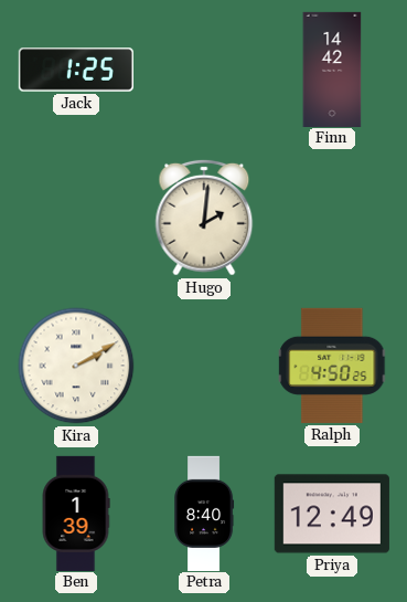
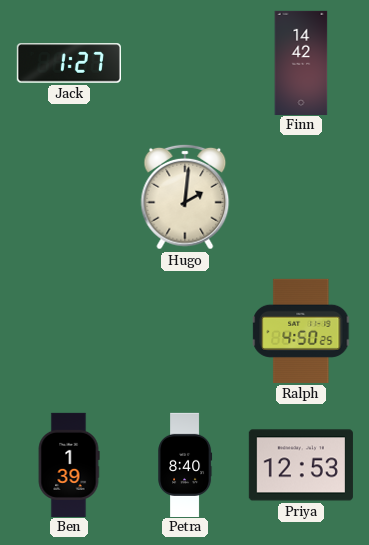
Jack: 1:25 -> 1:27
Kira: 2:10 -> none
Priya: 12:49 -> 12:53
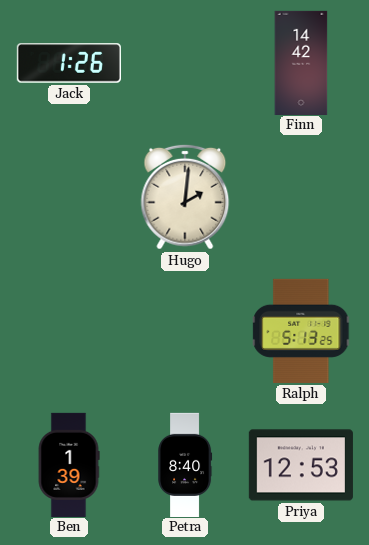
Jack: 1:27 -> 1:26
Ralph: 4:50 -> 5:13
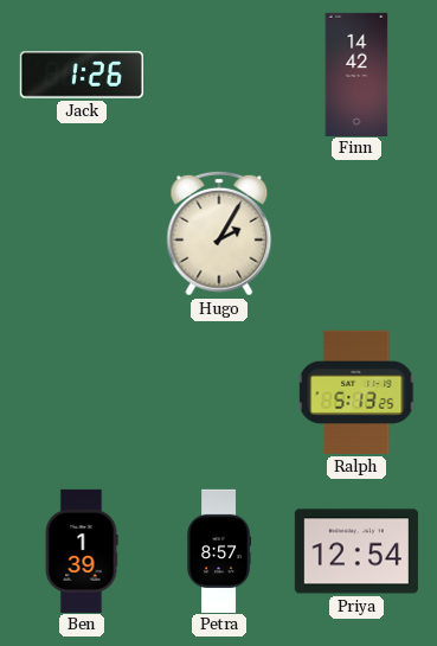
Hugo: 2:01 -> 2:05
Petra: 8:40 -> 8:57
Priya: 12:53 -> 12:54
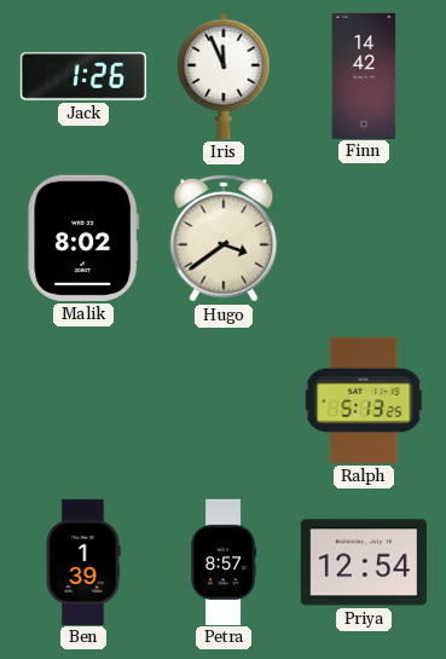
Iris: none -> 11:56
Malik: none -> 8:02
Hugo: 2:05 -> 3:39
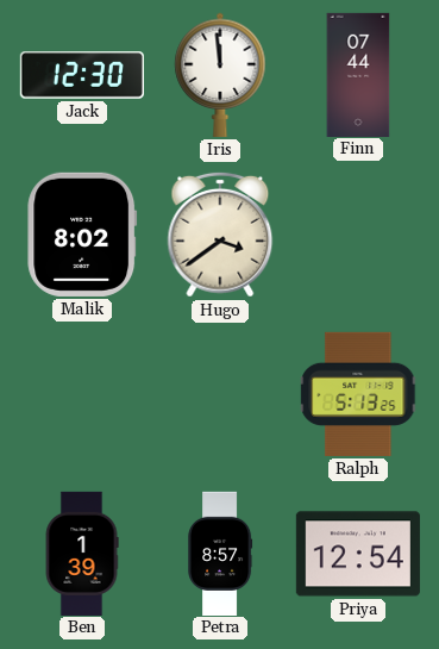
Jack: 1:26 -> 12:30
Iris: 11:56 -> 11:59
Finn: 14:42 -> 07:44
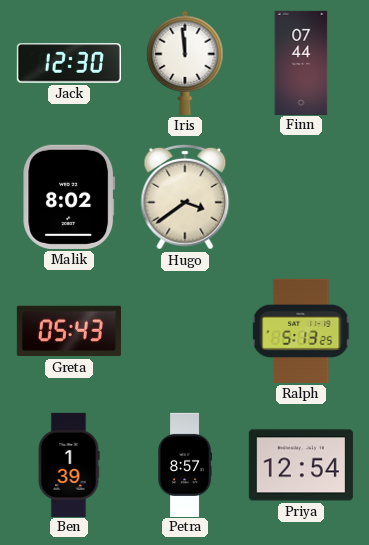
Greta: none -> 05:43
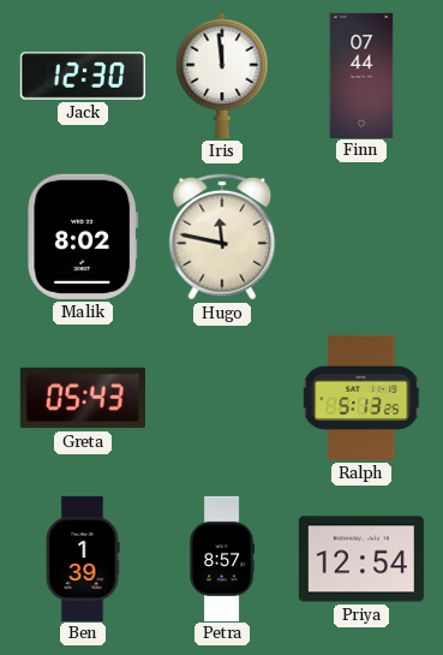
Hugo: 3:39 -> 11:47
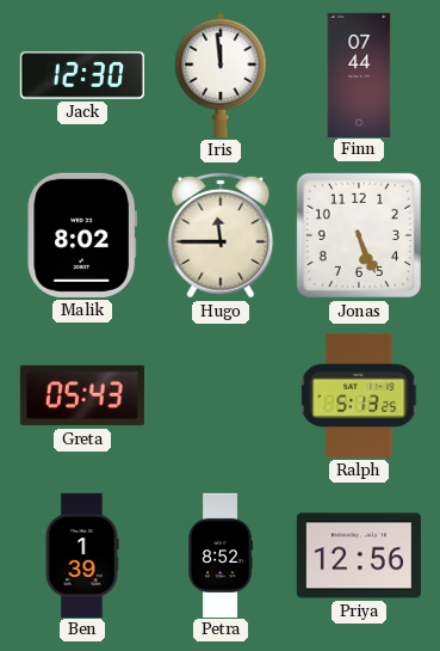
Hugo: 11:47 -> 11:45
Jonas: none -> 5:26
Petra: 8:57 -> 8:52
Priya: 12:54 -> 12:56
